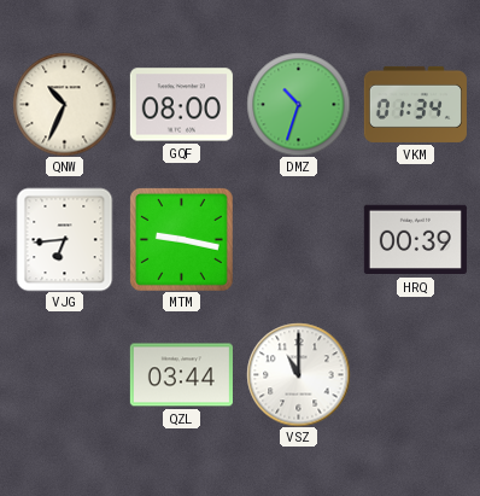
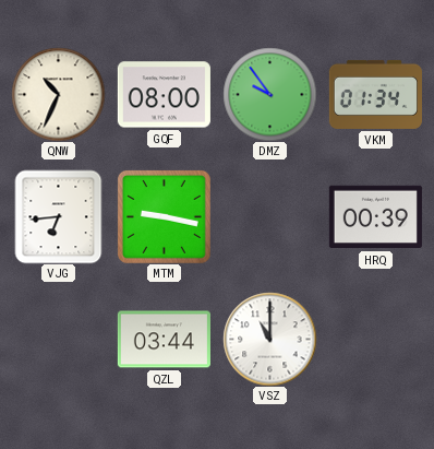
DMZ: 10:33 -> 9:54
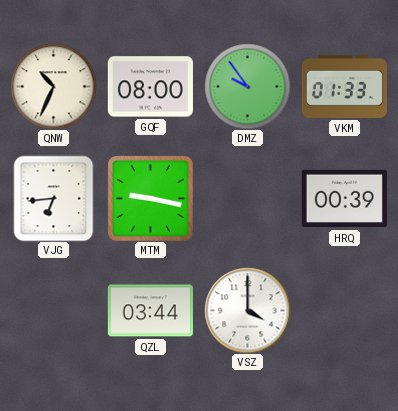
VKM: 01:34 -> 01:33
VSZ: 11:00 -> 4:00
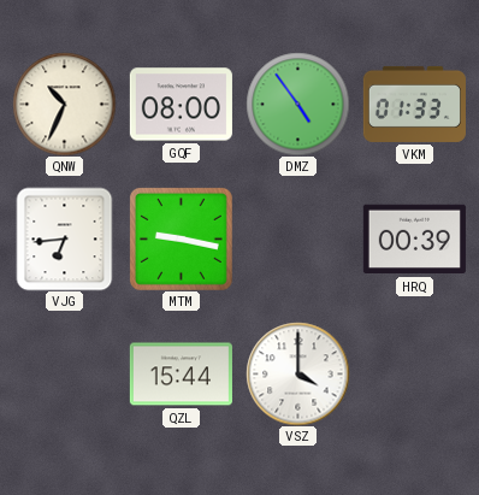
DMZ: 9:54 -> 4:54
QZL: 03:44 -> 15:44
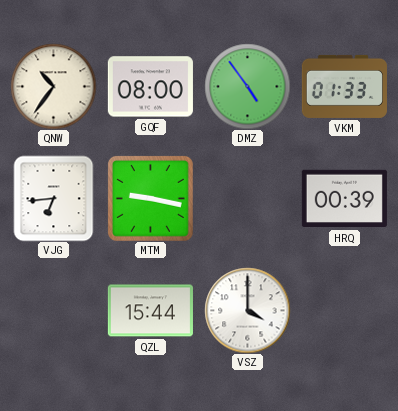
QNW: 10:34 -> 10:36
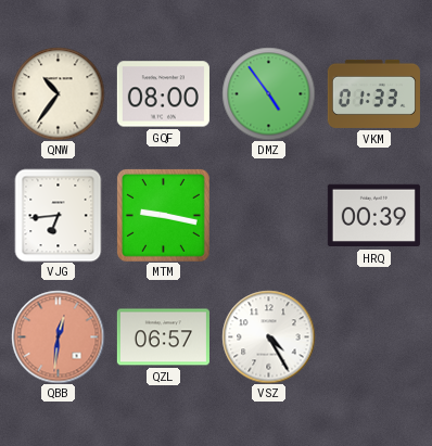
QBB: none -> 12:31
QZL: 15:44 -> 06:57
VSZ: 4:00 -> 4:25
